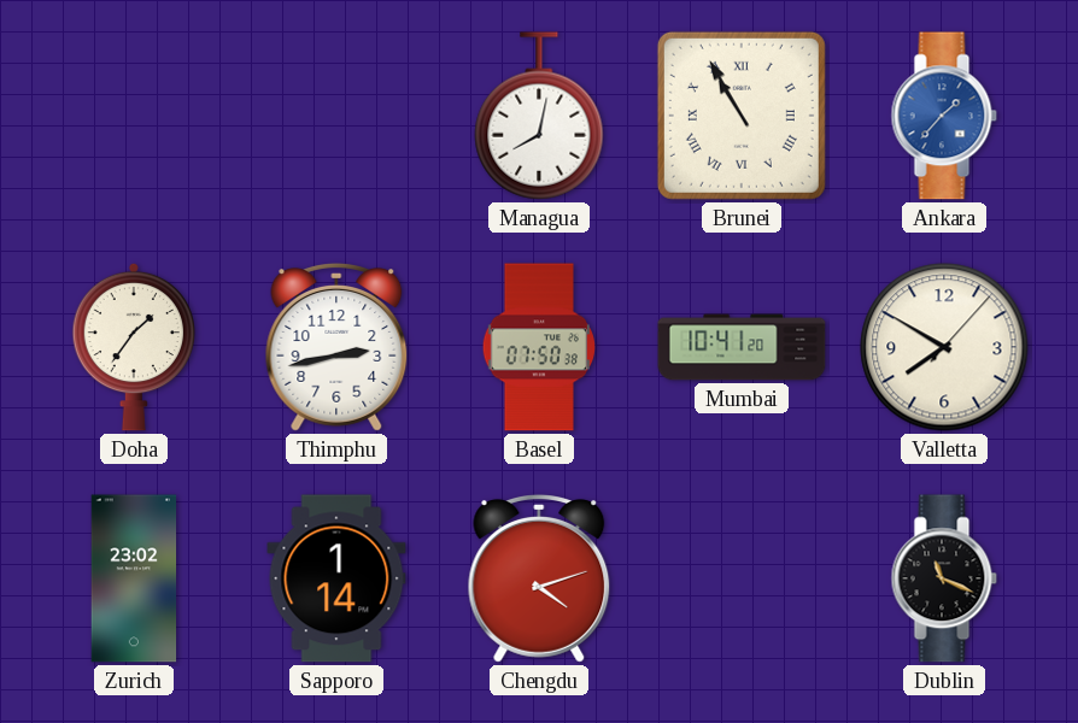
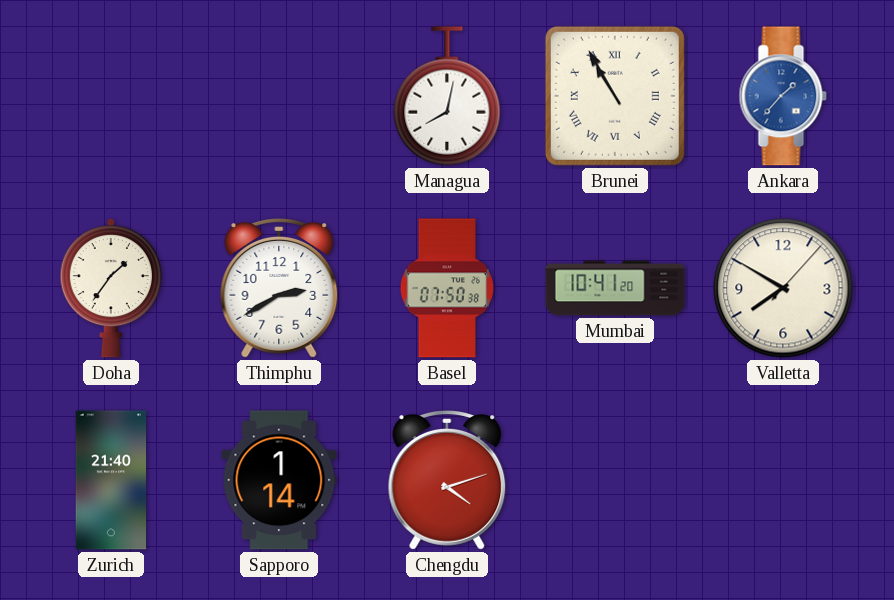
Thimphu: 2:43 -> 2:40
Zurich: 23:02 -> 21:40
Dublin: 11:19 -> none
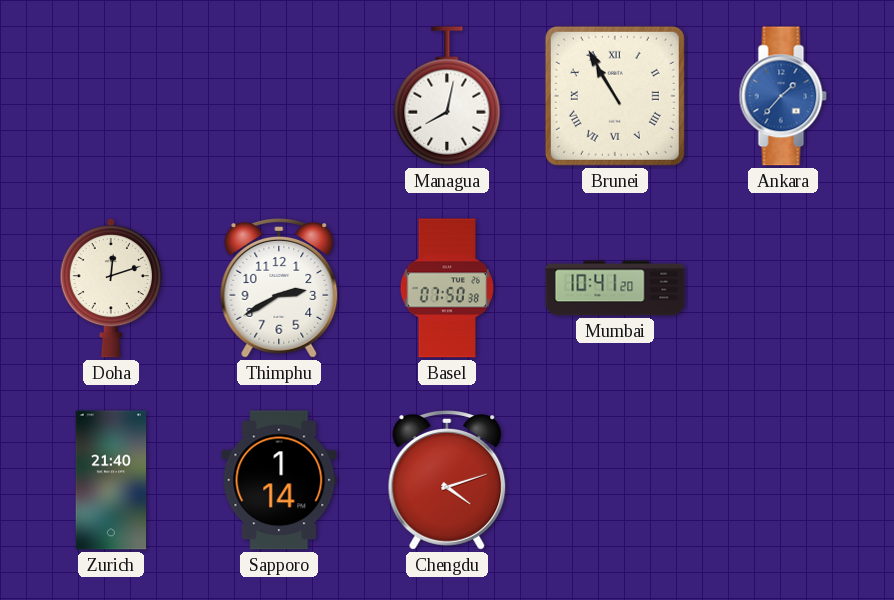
Doha: 1:36 -> 12:12
Valletta: 7:50 -> none
